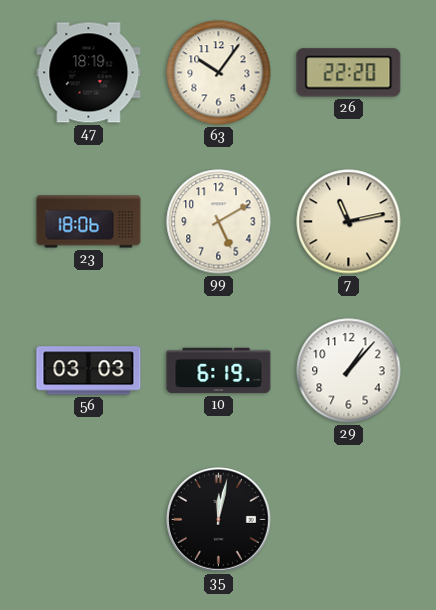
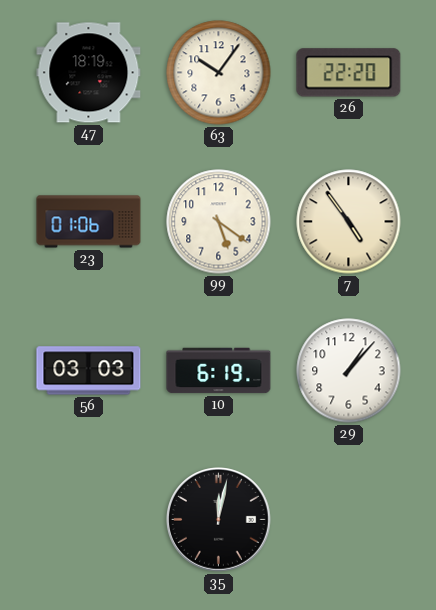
23: 18:06 -> 01:06
99: 5:10 -> 5:21
7: 11:13 -> 4:54
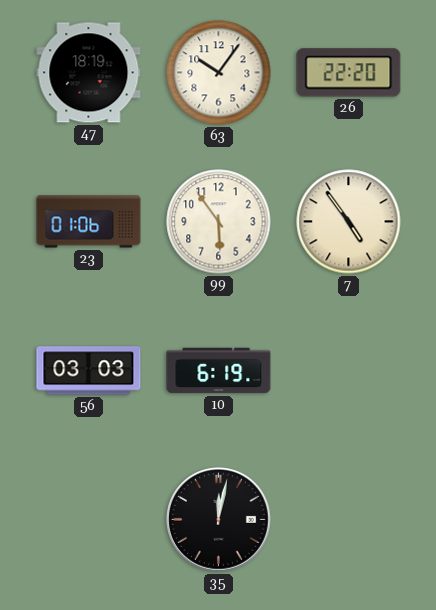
99: 5:21 -> 5:54
29: 1:07 -> none
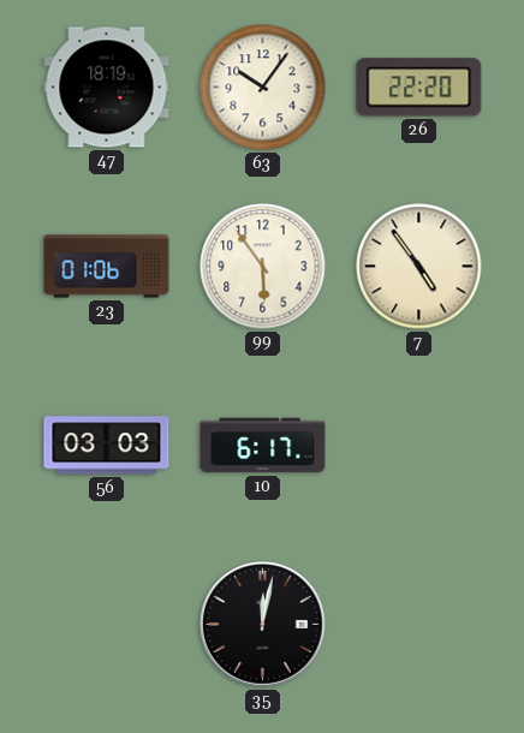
10: 6:19 -> 6:17
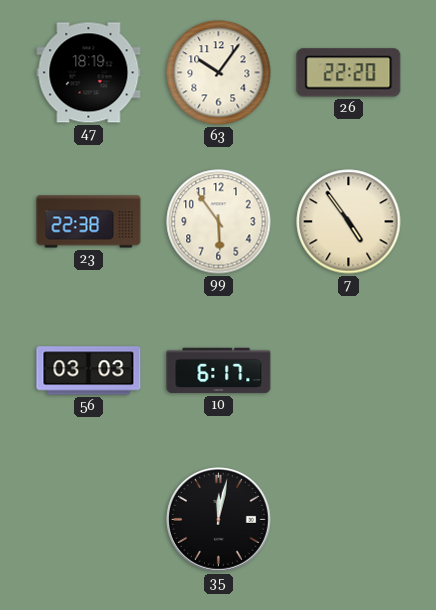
23: 01:06 -> 22:38
